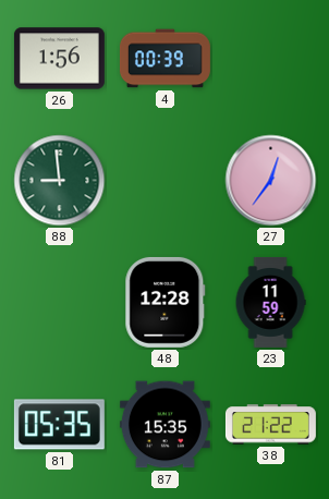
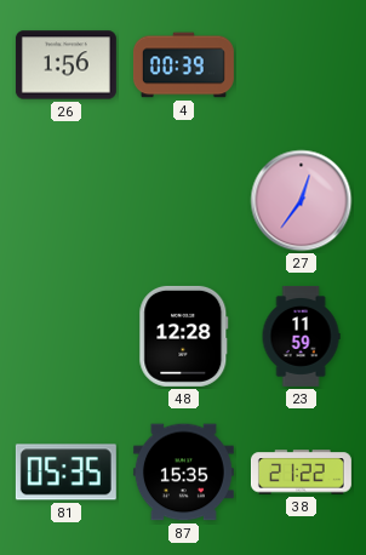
88: 8:59 -> none
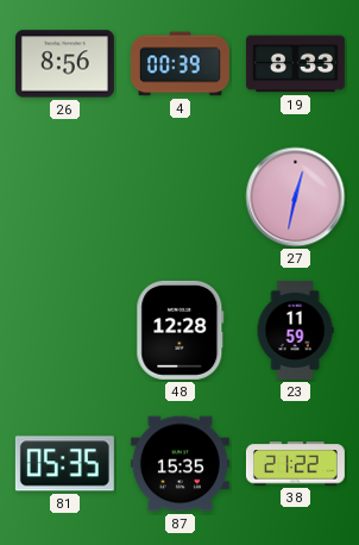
26: 1:56 -> 8:56
19: none -> 8:33
27: 12:36 -> 12:32
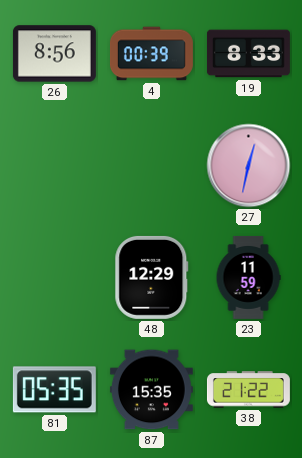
48: 12:28 -> 12:29
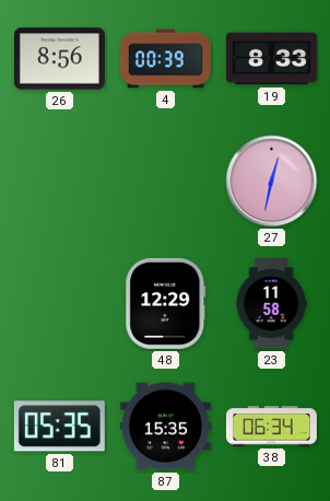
23: 11:59 -> 11:58
38: 21:22 -> 06:34
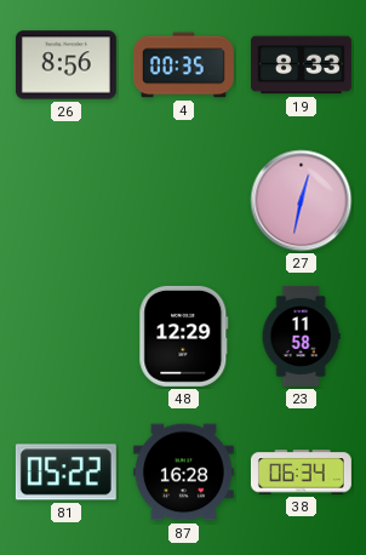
4: 00:39 -> 00:35
81: 05:35 -> 05:22
87: 15:35 -> 16:28
